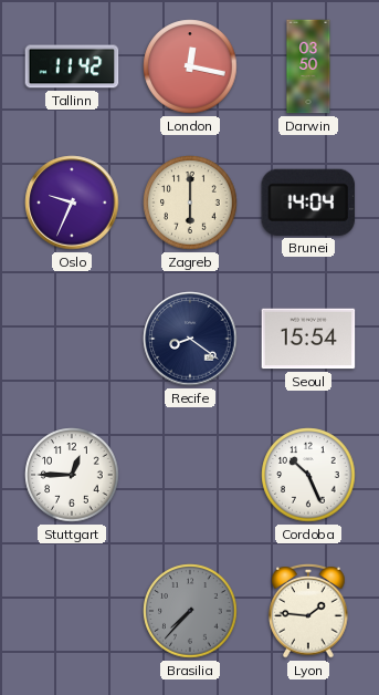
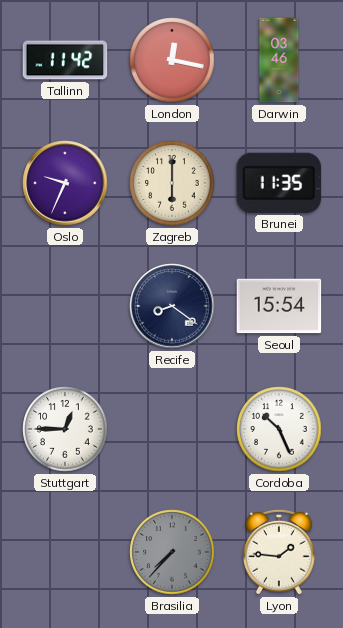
Darwin: 03:50 -> 03:46
Brunei: 14:04 -> 11:35
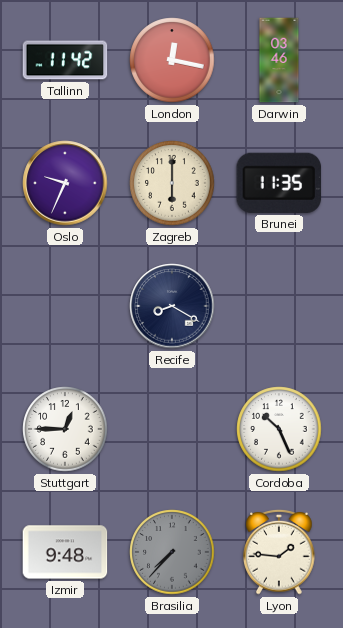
Recife: 8:21 -> 8:20
Seoul: 15:54 -> none
Izmir: none -> 9:48
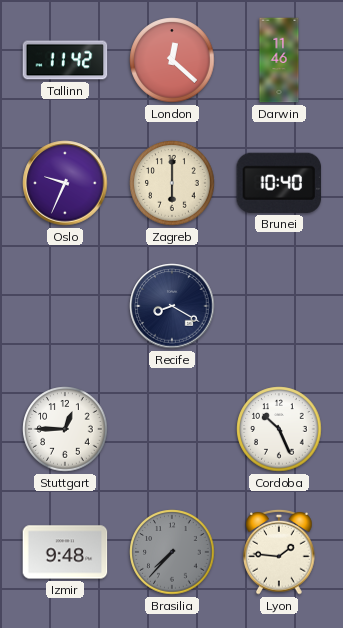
London: 12:17 -> 12:22
Darwin: 03:46 -> 11:46
Brunei: 11:35 -> 10:40
